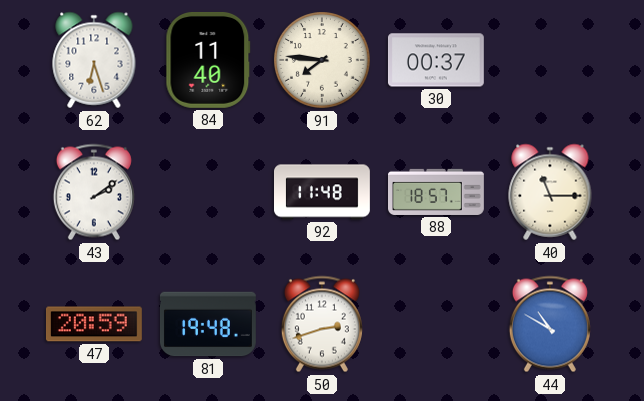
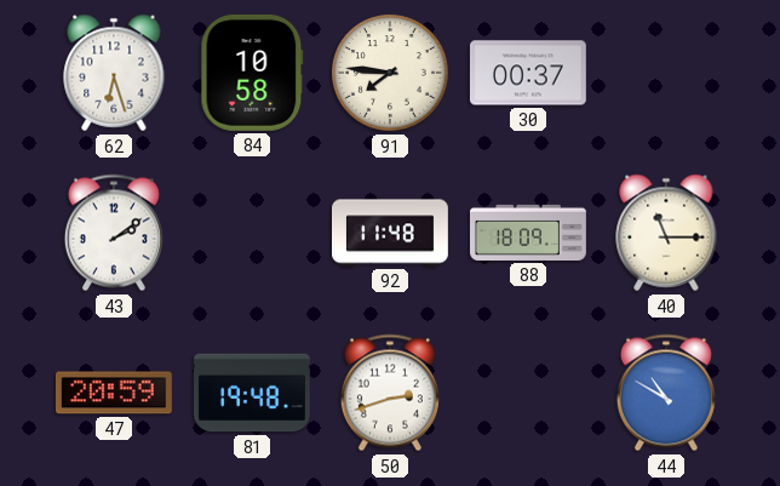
84: 11:40 -> 10:58
88: 18:57 -> 18:09
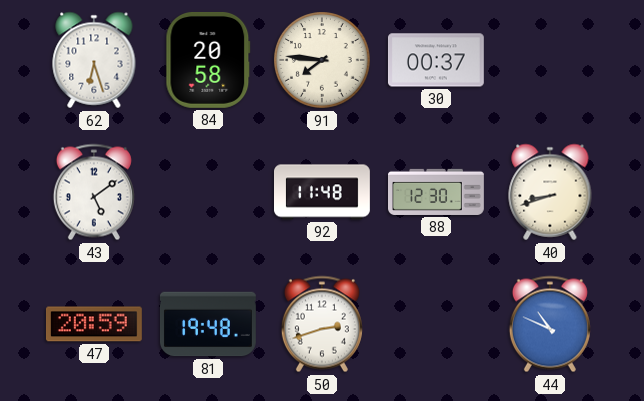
84: 10:58 -> 20:58
43: 2:09 -> 5:09
88: 18:09 -> 12:30
40: 11:15 -> 8:42
44: 10:50 -> 10:49
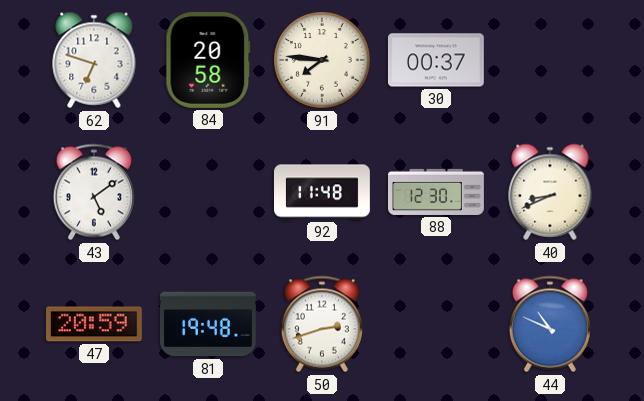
62: 6:27 -> 6:48
40: 8:42 -> 8:41
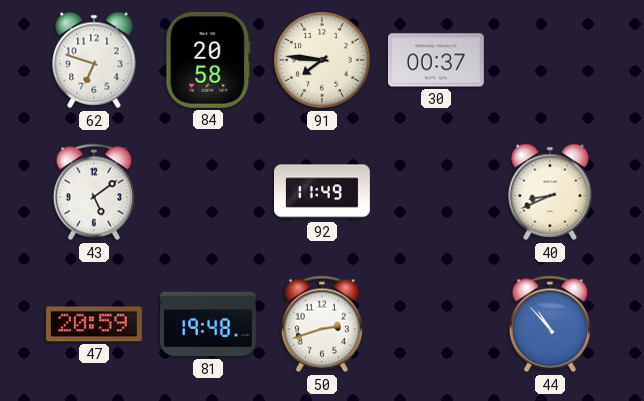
92: 11:48 -> 11:49
88: 12:30 -> none
44: 10:49 -> 10:53
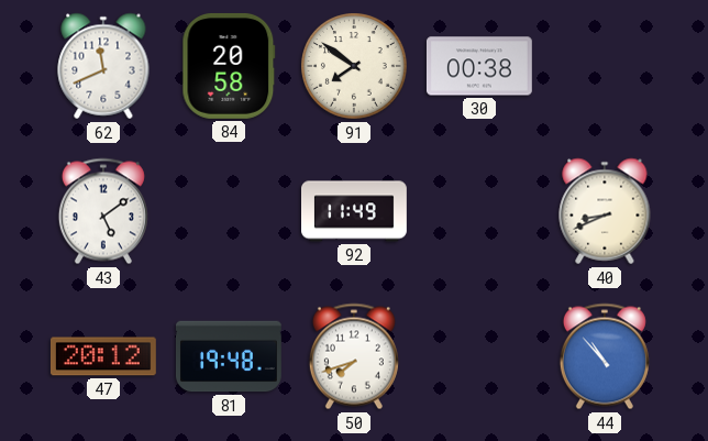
62: 6:48 -> 11:41
91: 7:46 -> 7:51
30: 00:37 -> 00:38
47: 20:59 -> 20:12
50: 2:42 -> 7:42
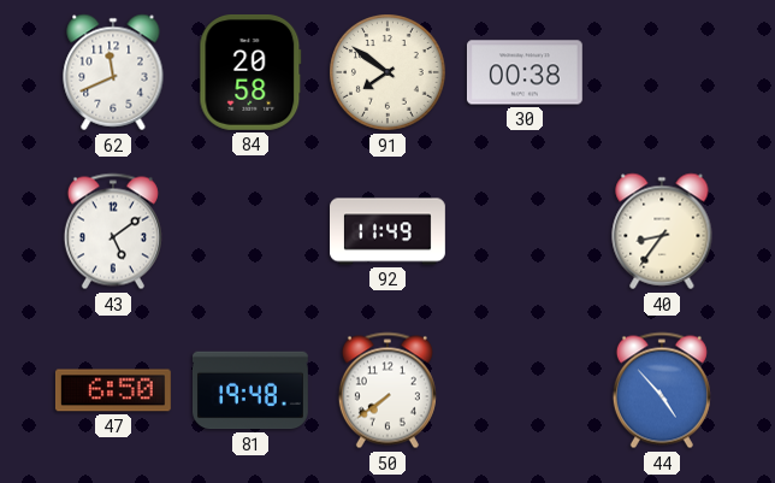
40: 8:41 -> 8:36
47: 20:12 -> 6:50
50: 7:42 -> 7:39
44: 10:53 -> 4:53
